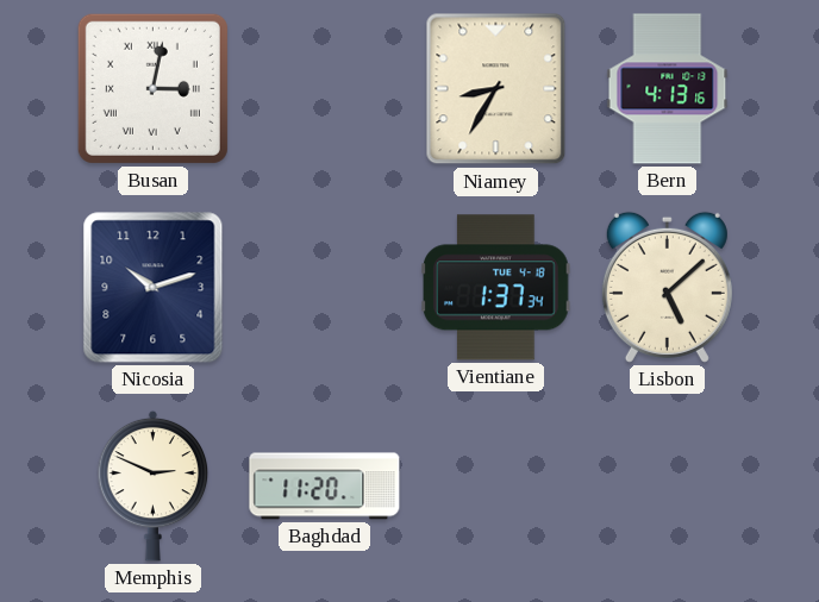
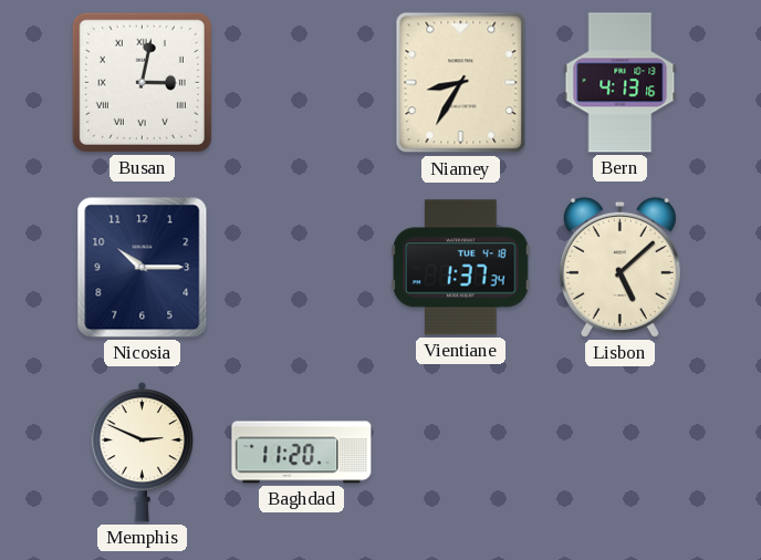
Nicosia: 10:12 -> 10:15
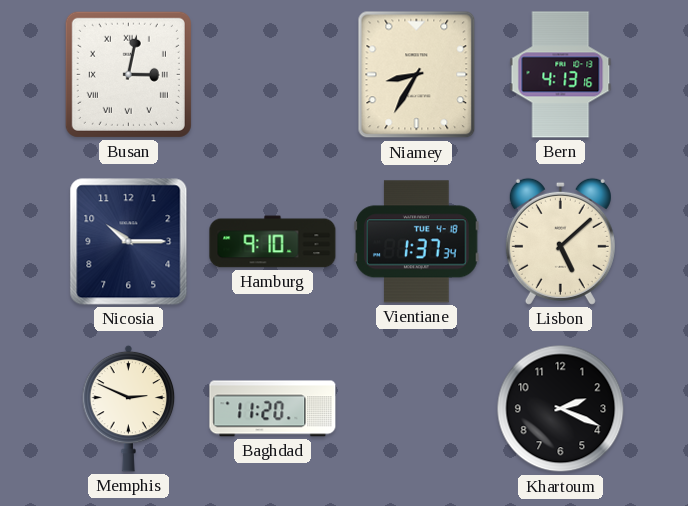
Hamburg: none -> 9:10
Khartoum: none -> 2:19
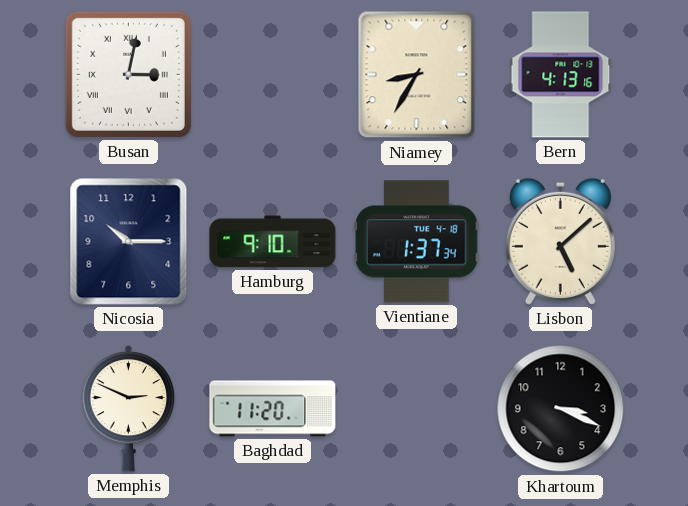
Khartoum: 2:19 -> 3:19
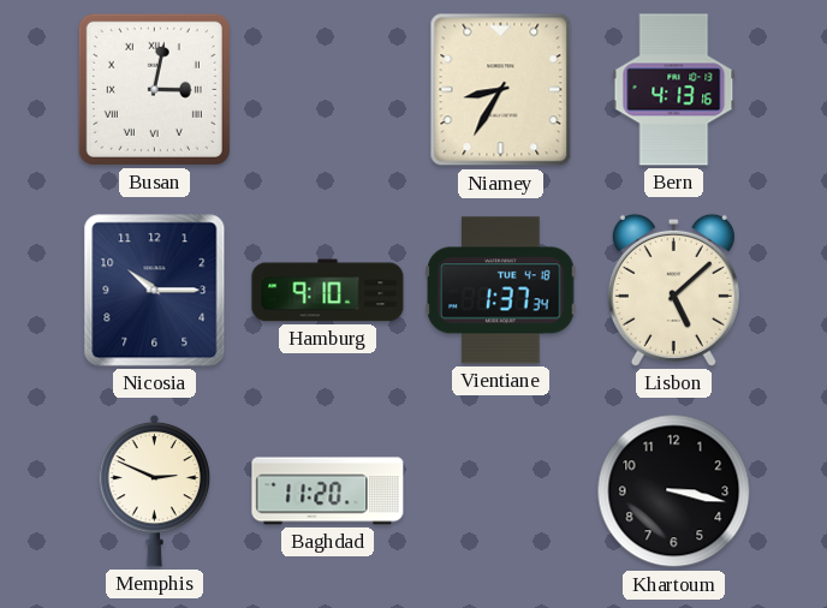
Khartoum: 3:19 -> 3:17
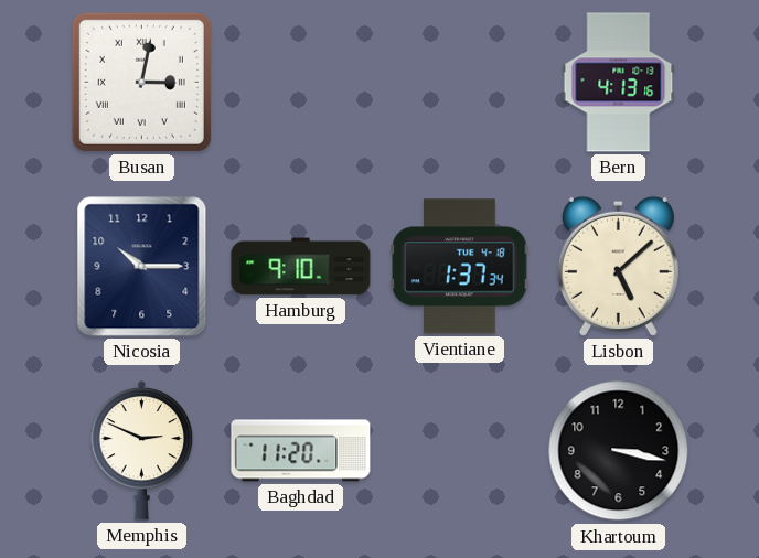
Niamey: 8:35 -> none
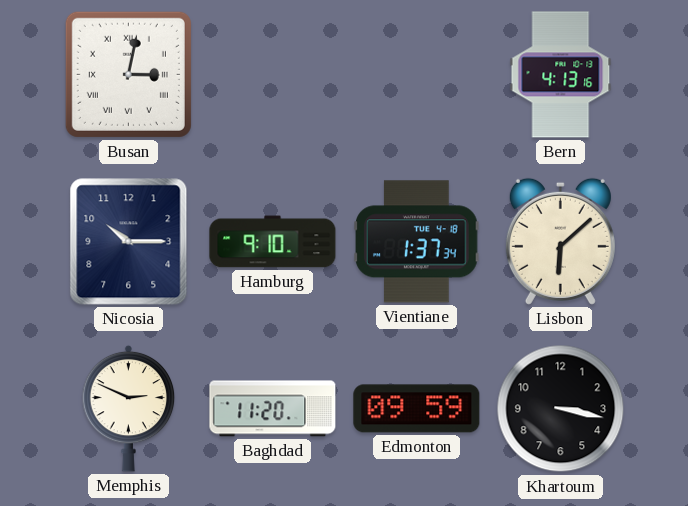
Lisbon: 5:08 -> 6:08
Edmonton: none -> 09:59
